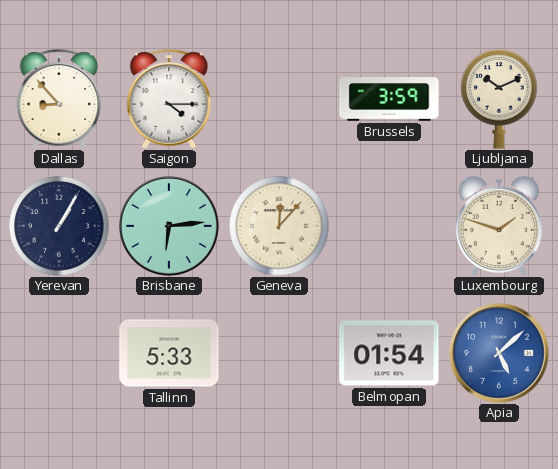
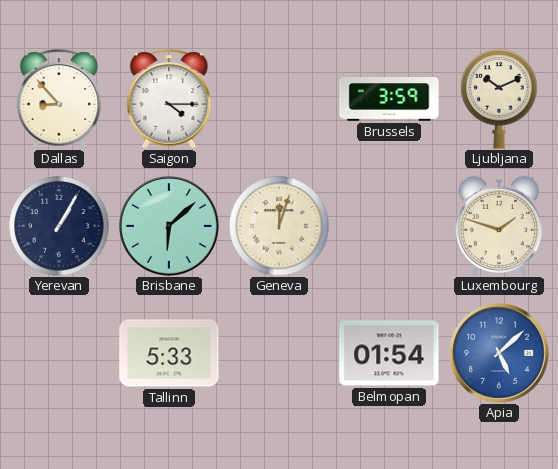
Brisbane: 6:14 -> 6:08
Geneva: 12:07 -> 12:03
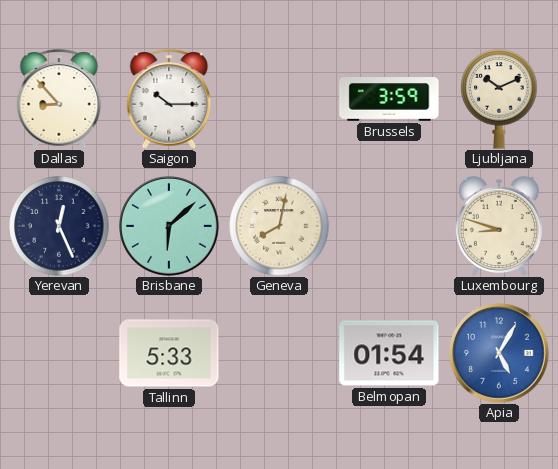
Saigon: 4:15 -> 10:15
Yerevan: 1:05 -> 12:26
Geneva: 12:03 -> 8:02
Luxembourg: 1:48 -> 8:48
Apia: 5:08 -> 5:05
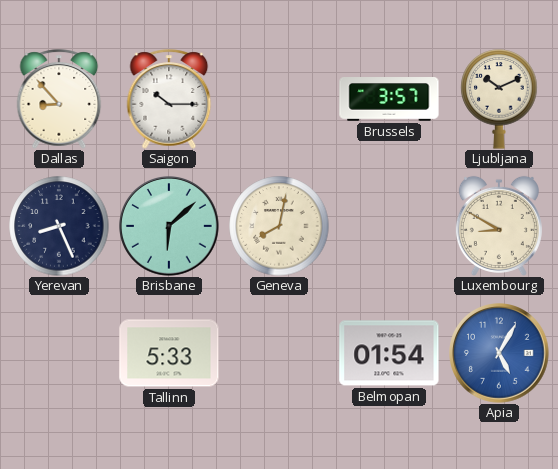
Brussels: 3:59 -> 3:57
Yerevan: 12:26 -> 8:26
Luxembourg: 8:48 -> 8:50
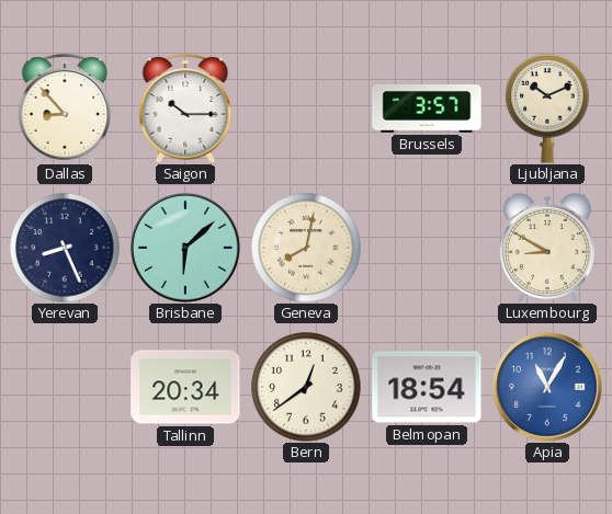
Tallinn: 5:33 -> 20:34
Bern: none -> 12:39
Belmopan: 01:54 -> 18:54
Apia: 5:05 -> 11:05
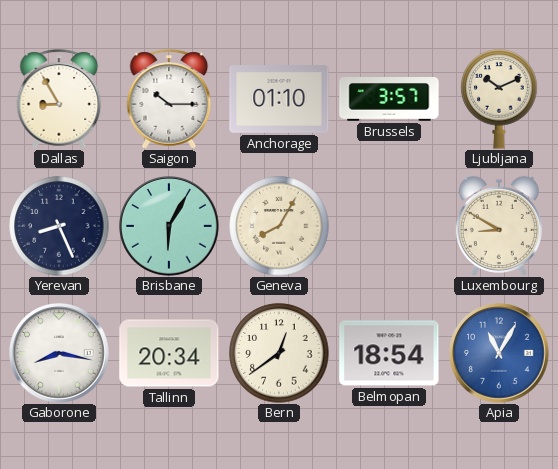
Dallas: 8:53 -> 8:55
Anchorage: none -> 01:10
Brisbane: 6:08 -> 6:05
Geneva: 8:02 -> 8:05
Gaborone: none -> 8:17
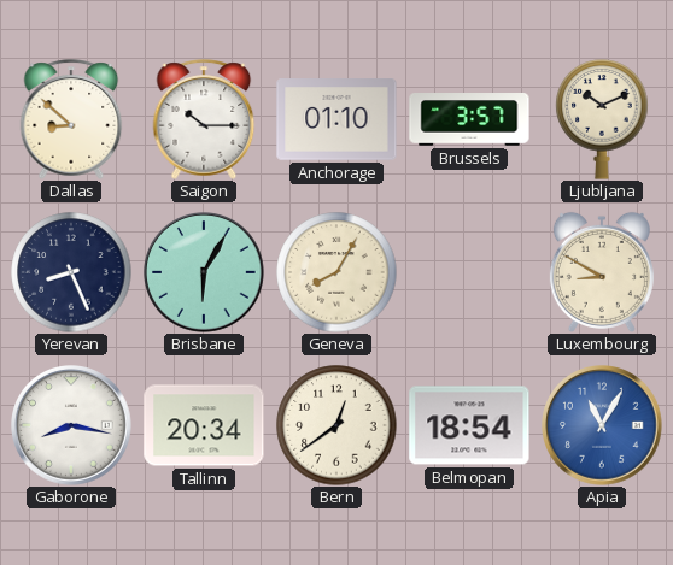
Dallas: 8:55 -> 8:52
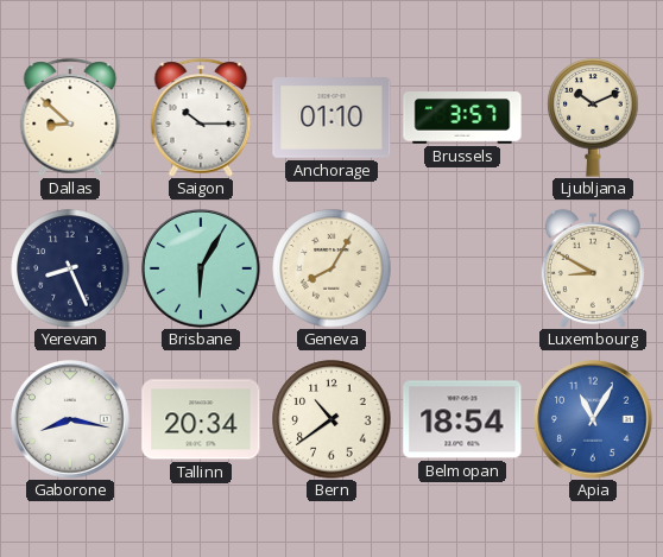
Bern: 12:39 -> 10:39
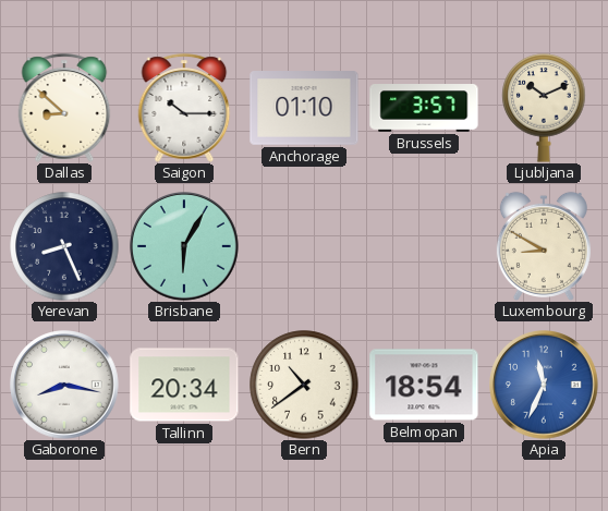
Geneva: 8:05 -> none
Apia: 11:05 -> 11:34
